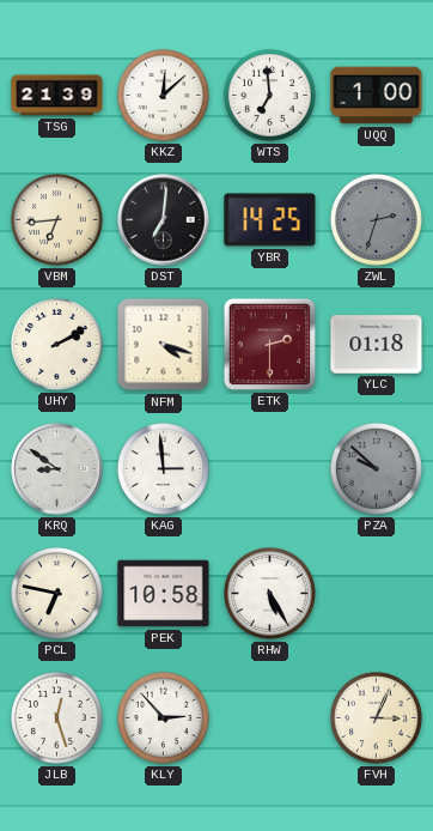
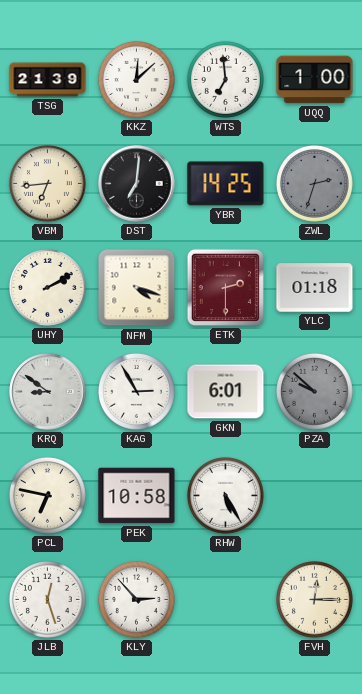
KAG: 2:59 -> 2:55
GKN: none -> 6:01
FVH: 3:04 -> 12:15
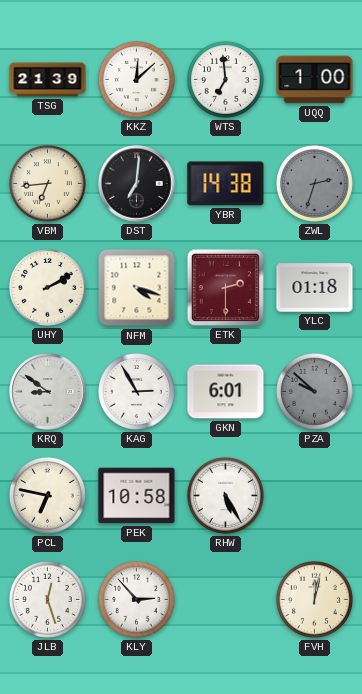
YBR: 14:25 -> 14:38
FVH: 12:15 -> 12:02
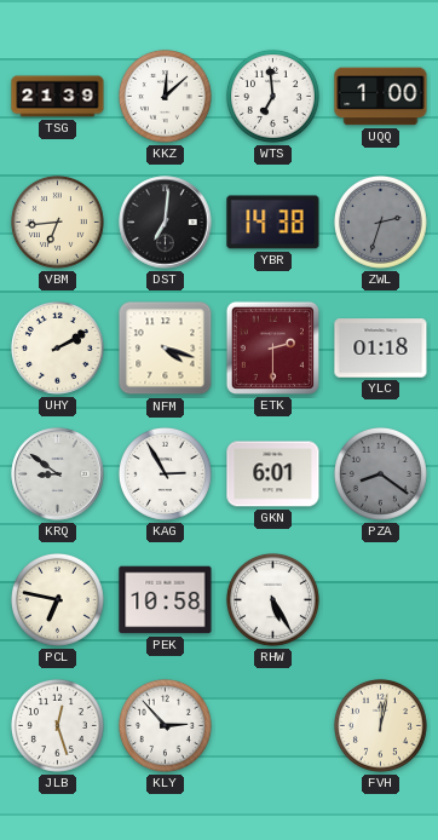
PZA: 9:52 -> 8:21
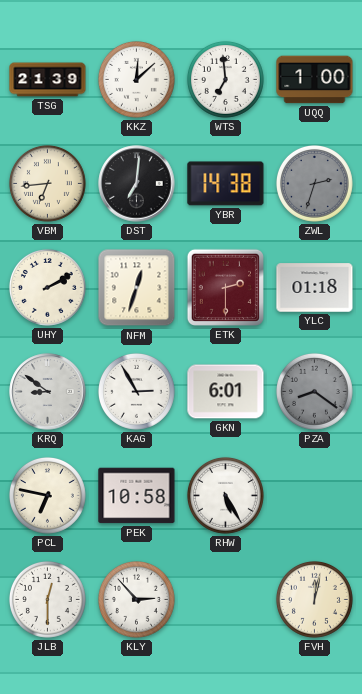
NFM: 4:18 -> 12:33
JLB: 12:27 -> 12:30
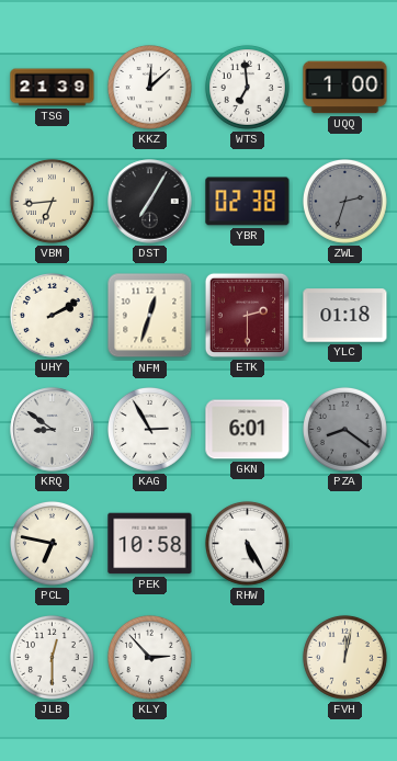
DST: 7:01 -> 7:05
YBR: 14:38 -> 02:38
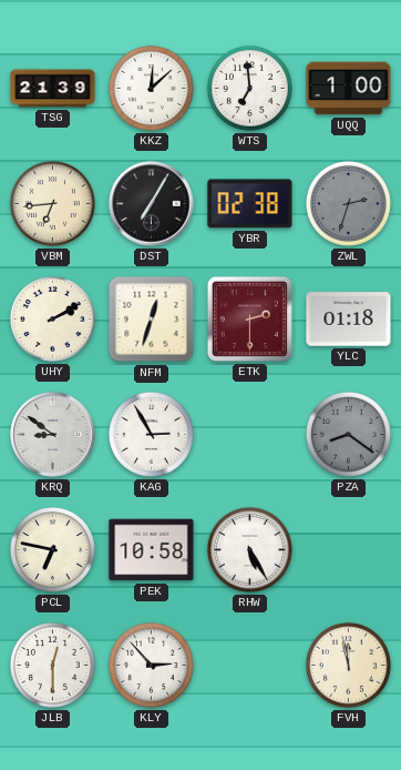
GKN: 6:01 -> none
FVH: 12:02 -> 11:58
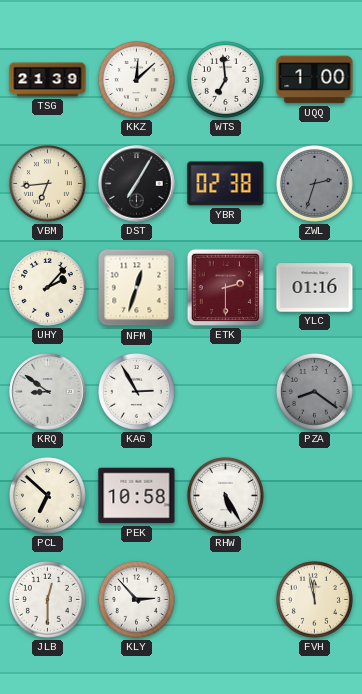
UHY: 2:10 -> 2:07
YLC: 01:18 -> 01:16
PCL: 6:47 -> 6:52
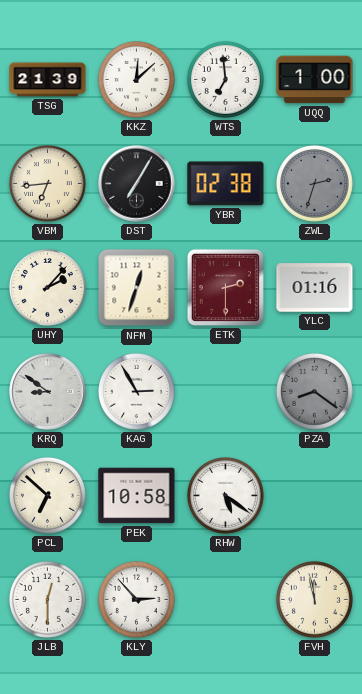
RHW: 5:25 -> 5:21
